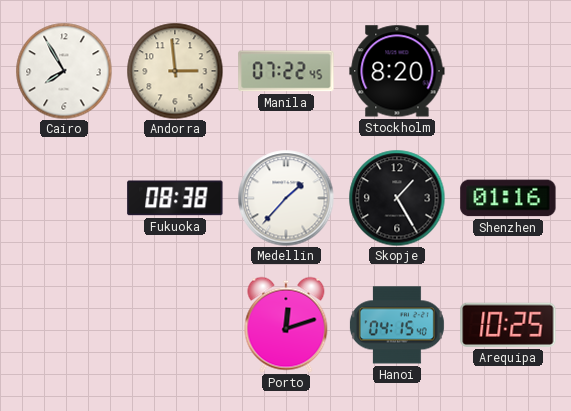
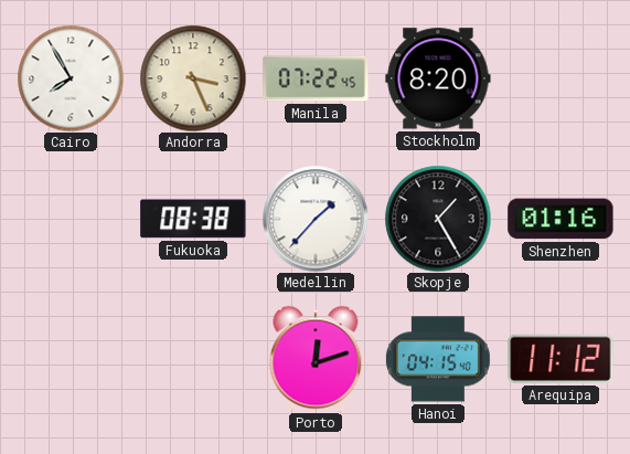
Andorra: 2:59 -> 3:26
Arequipa: 10:25 -> 11:12
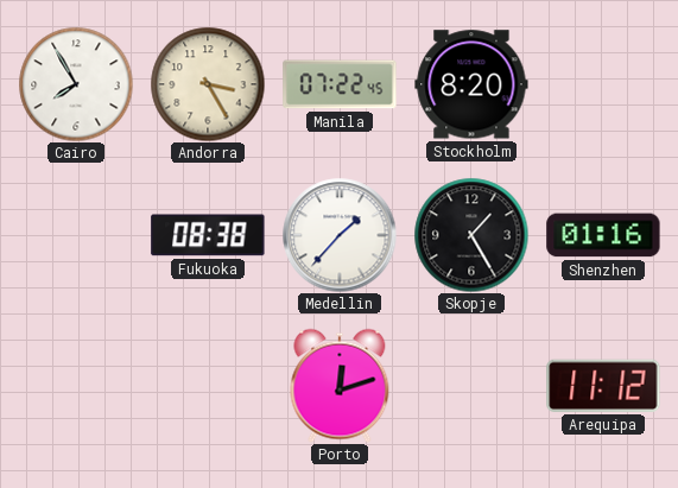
Andorra: 3:26 -> 3:25
Hanoi: 04:15 -> none
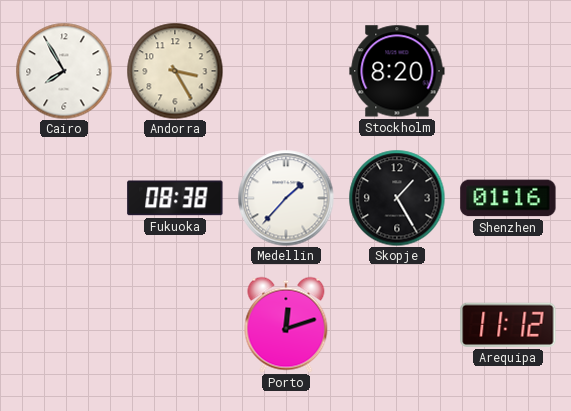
Manila: 07:22 -> none
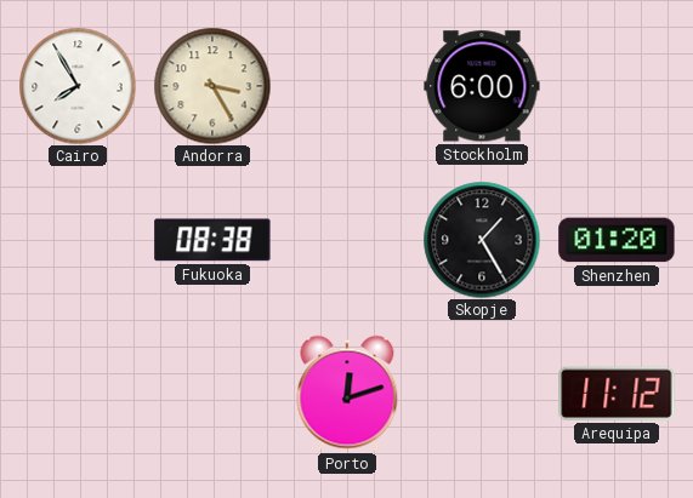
Stockholm: 8:20 -> 6:00
Medellin: 1:37 -> none
Shenzhen: 01:16 -> 01:20
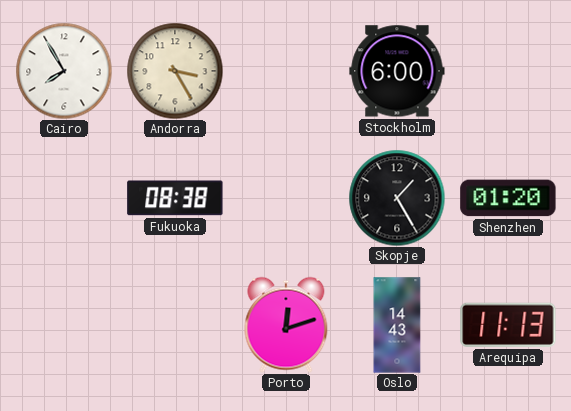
Oslo: none -> 14:43
Arequipa: 11:12 -> 11:13
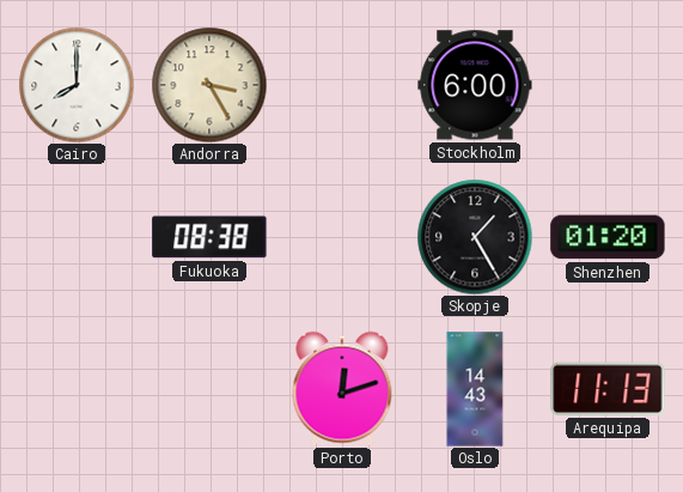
Cairo: 7:55 -> 8:00
